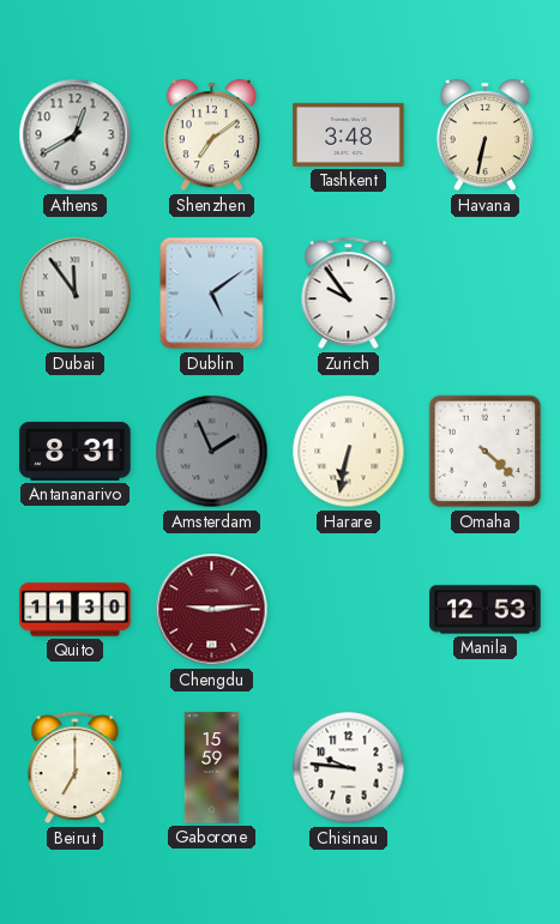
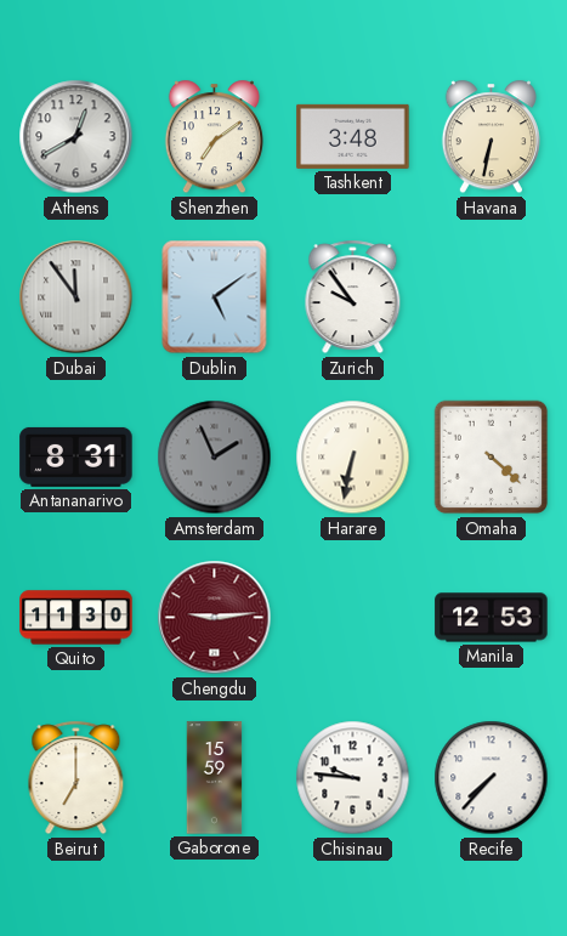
Recife: none -> 7:37
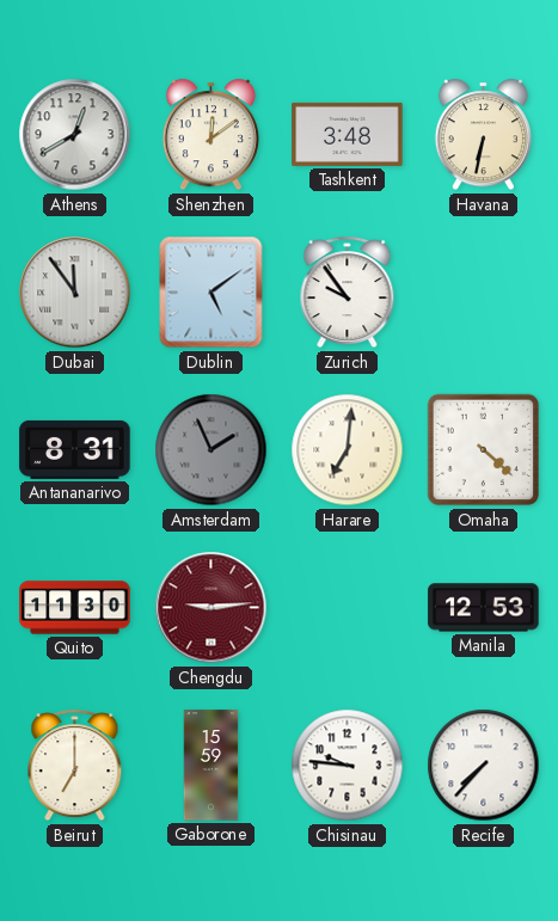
Shenzhen: 7:09 -> 12:09
Harare: 6:32 -> 7:01
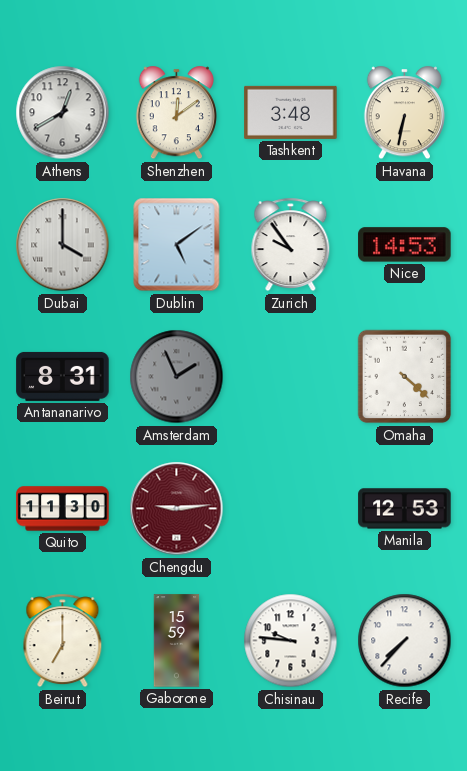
Dubai: 11:54 -> 4:00
Nice: none -> 14:53
Harare: 7:01 -> none
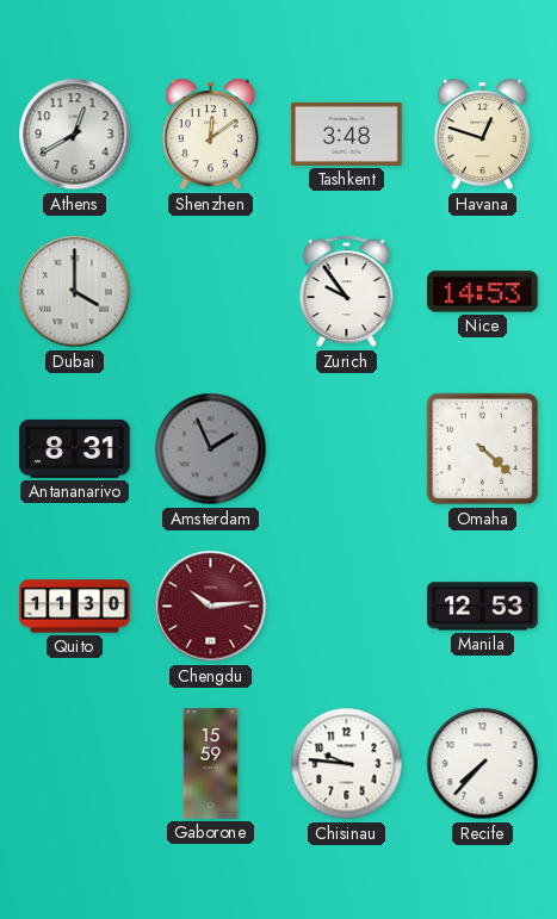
Havana: 6:32 -> 12:48
Dublin: 5:09 -> none
Chengdu: 9:14 -> 10:14
Beirut: 7:00 -> none
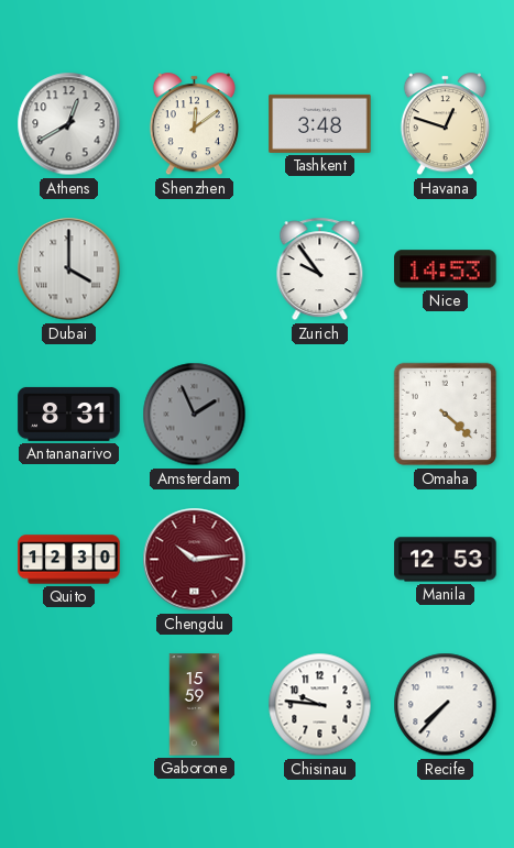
Quito: 11:30 -> 12:30
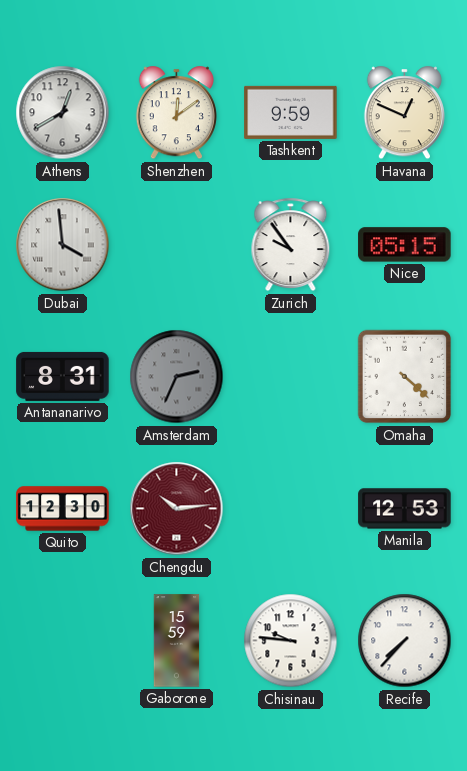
Tashkent: 3:48 -> 9:59
Havana: 12:48 -> 12:49
Dubai: 4:00 -> 3:59
Nice: 14:53 -> 05:15
Amsterdam: 1:56 -> 2:34
